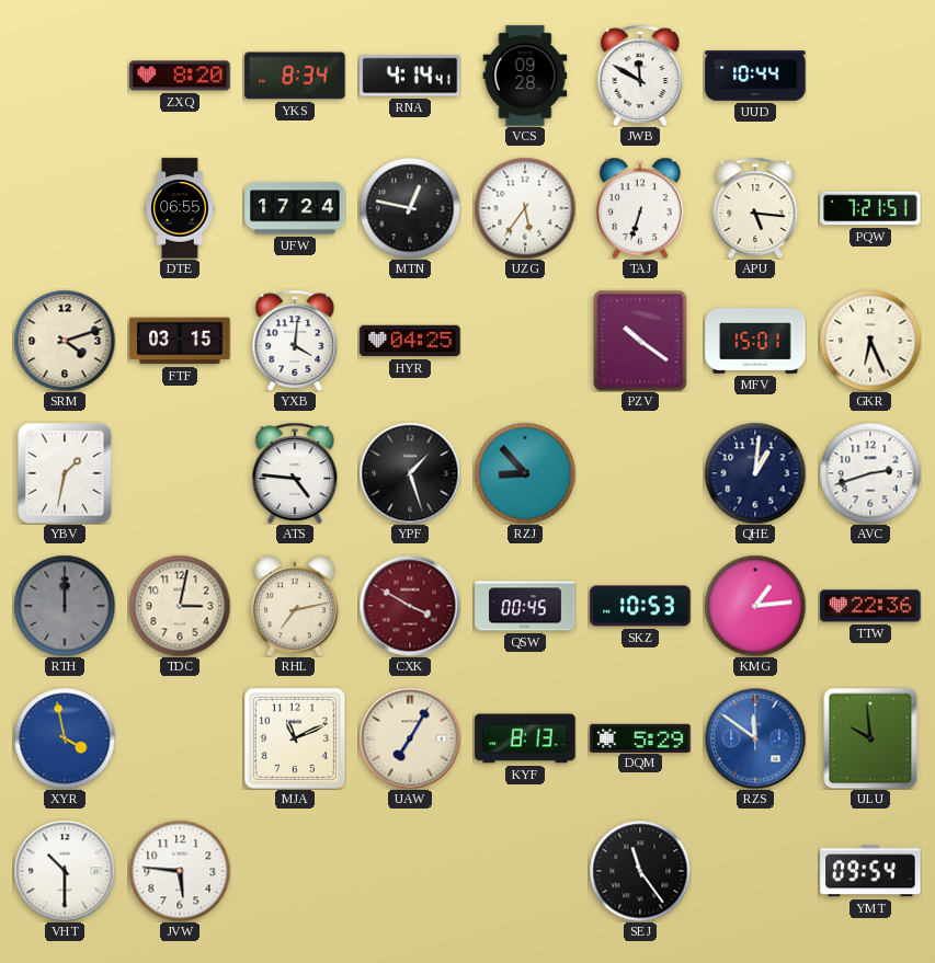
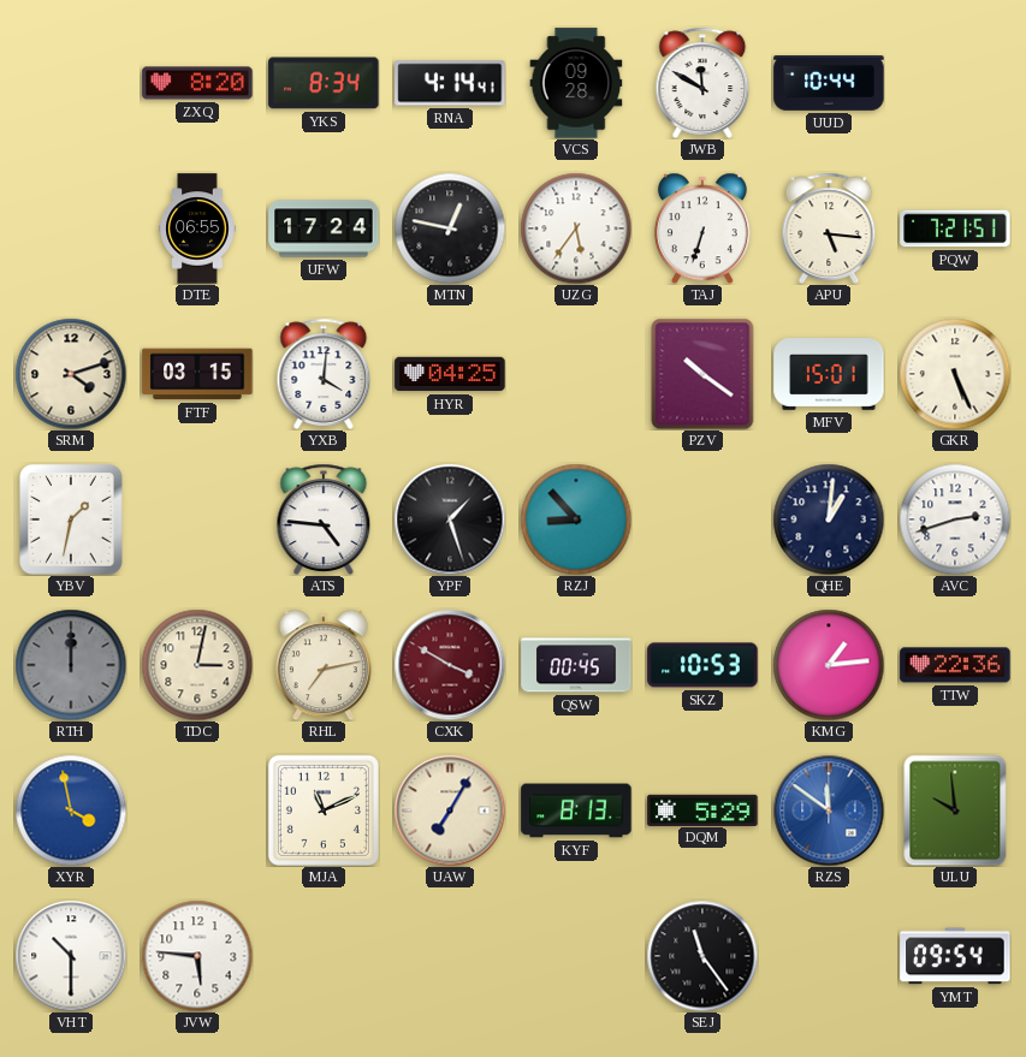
GKR: 6:26 -> 5:26
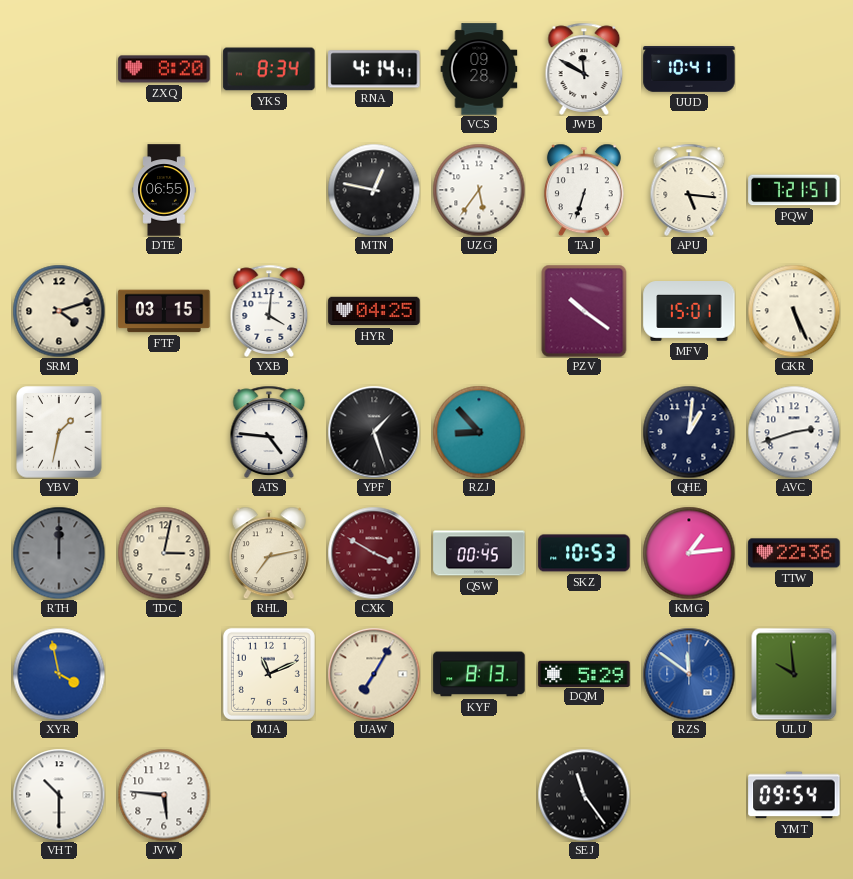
UUD: 10:44 -> 10:41
UFW: 17:24 -> none
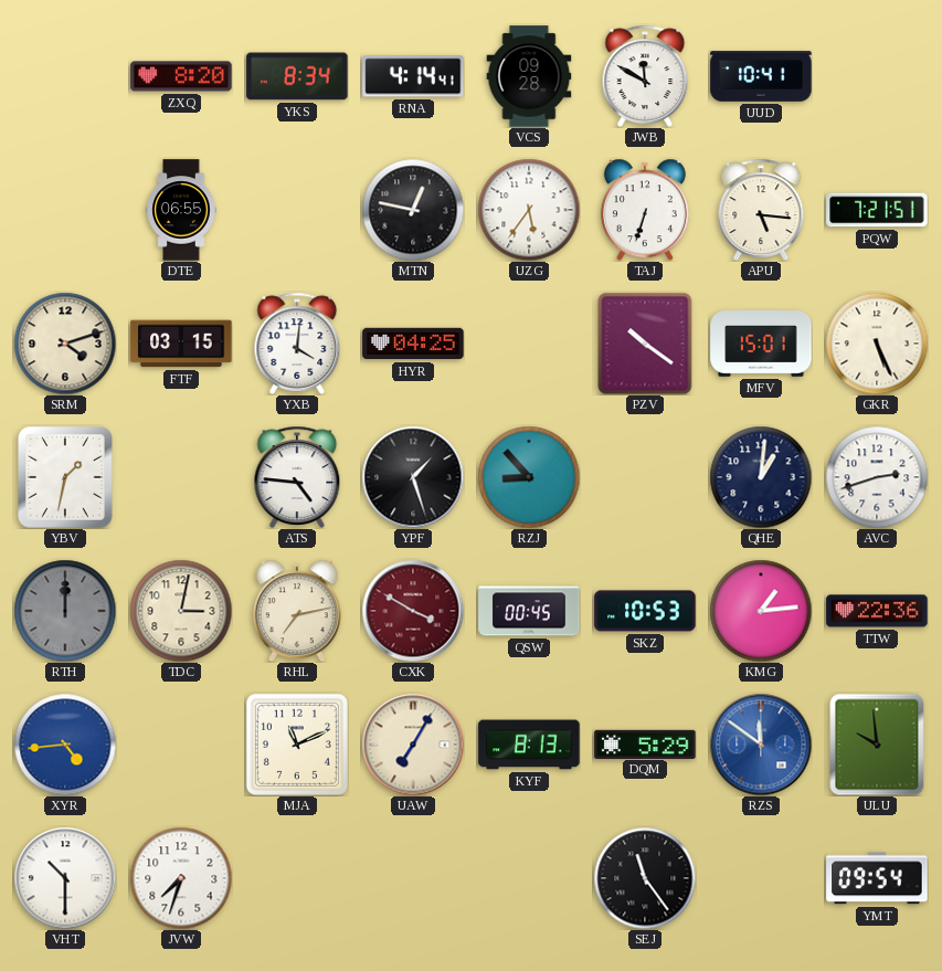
XYR: 3:58 -> 4:44
JVW: 5:46 -> 7:33
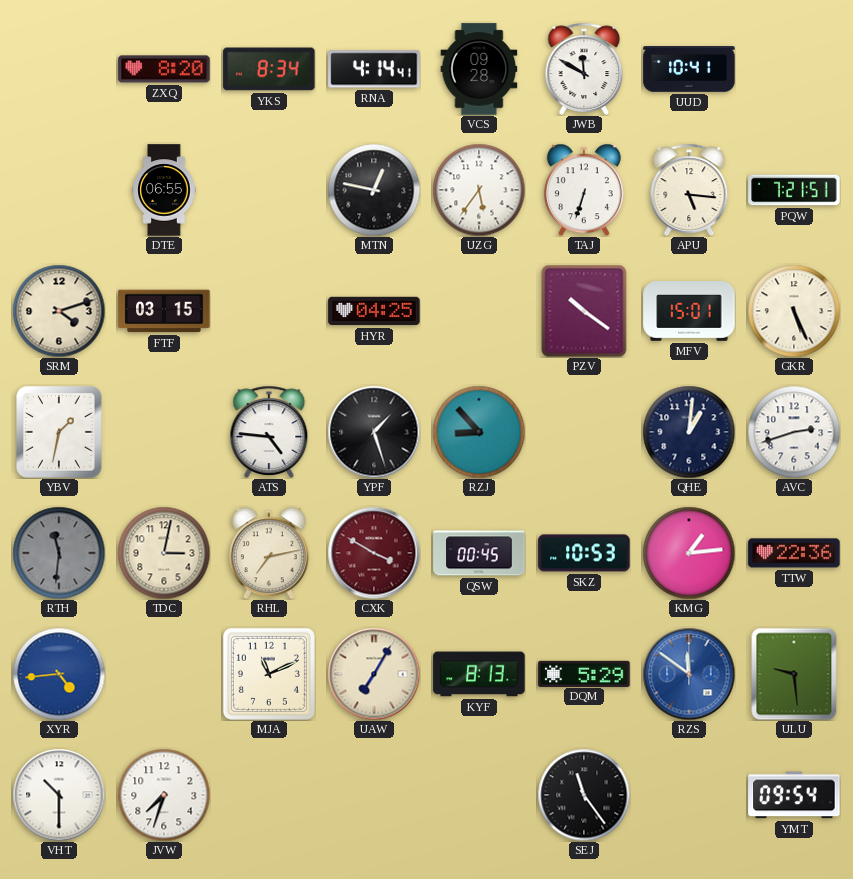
YXB: 4:01 -> none
RTH: 12:00 -> 11:31
ULU: 9:59 -> 9:29
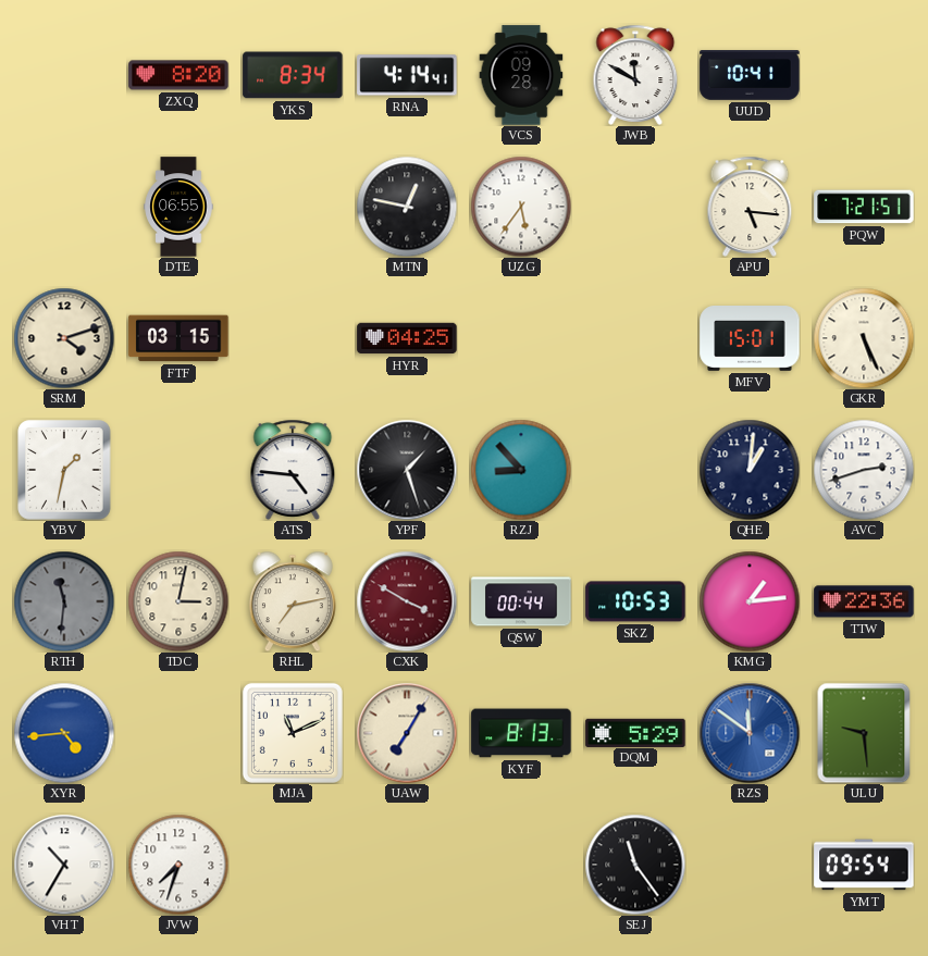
TAJ: 6:33 -> none
PZV: 10:21 -> none
QSW: 00:45 -> 00:44
VHT: 10:30 -> 10:35
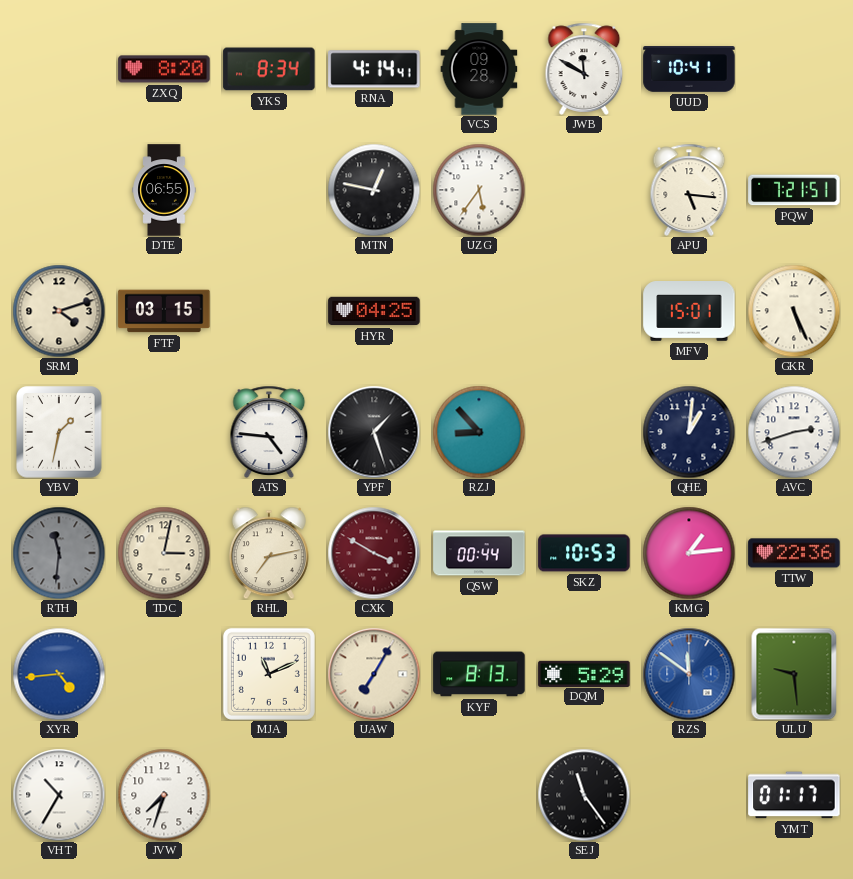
YMT: 09:54 -> 01:17
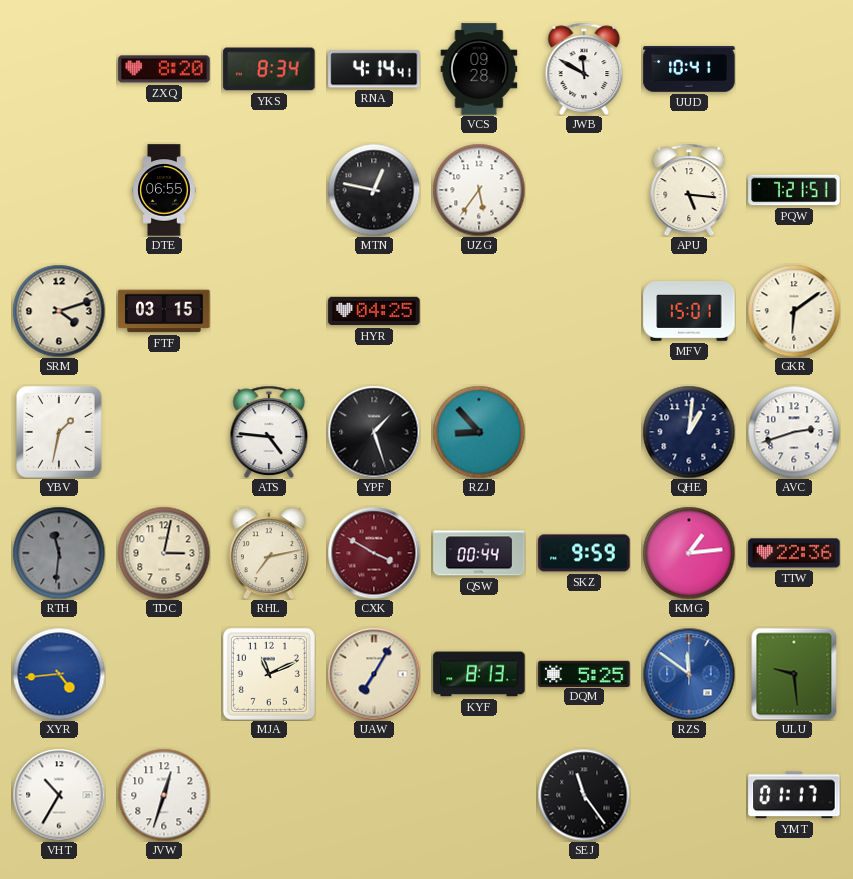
GKR: 5:26 -> 6:09
SKZ: 10:53 -> 9:59
DQM: 5:29 -> 5:25
JVW: 7:33 -> 12:33
